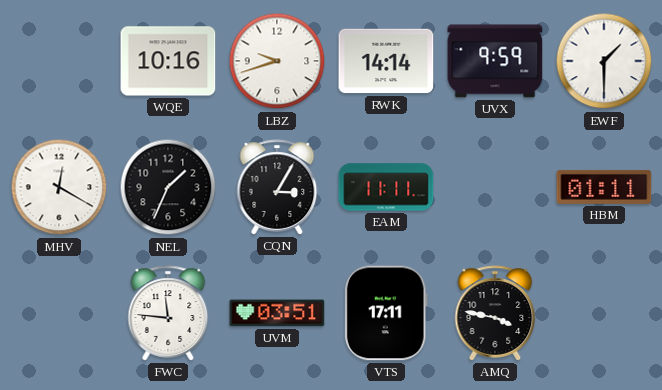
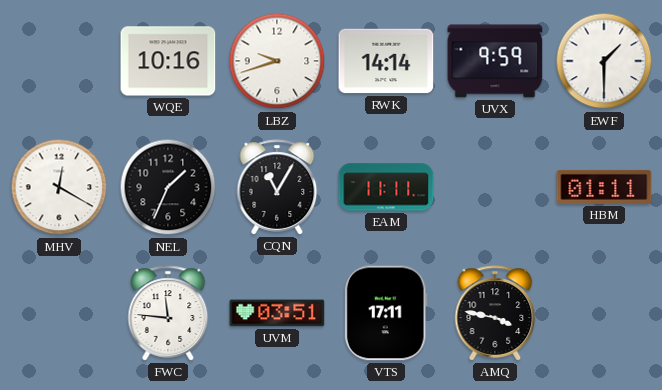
CQN: 3:05 -> 11:05
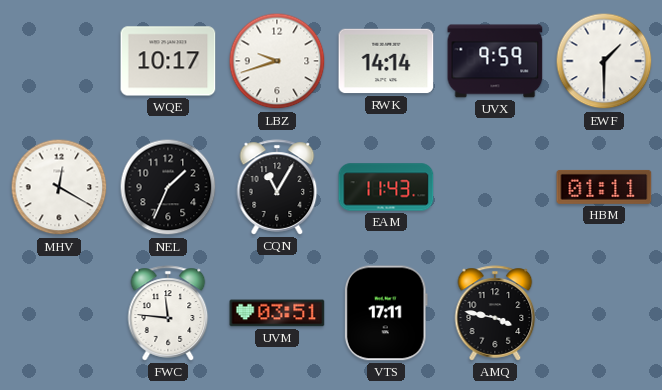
WQE: 10:16 -> 10:17
EAM: 11:11 -> 11:43
